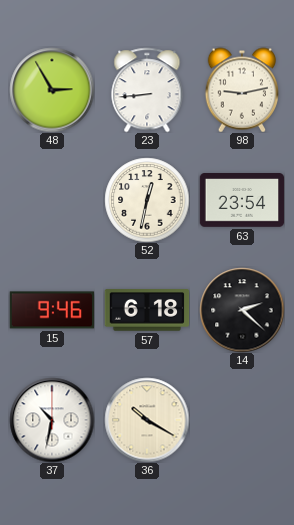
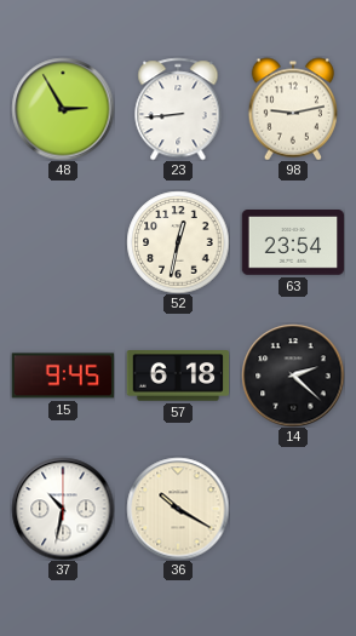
15: 9:46 -> 9:45
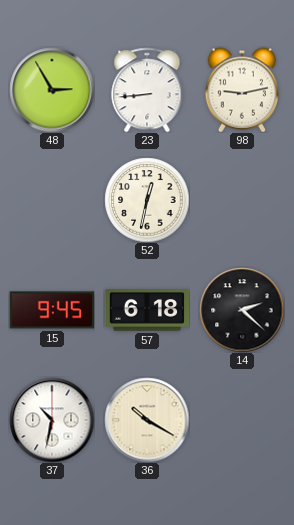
63: 23:54 -> none
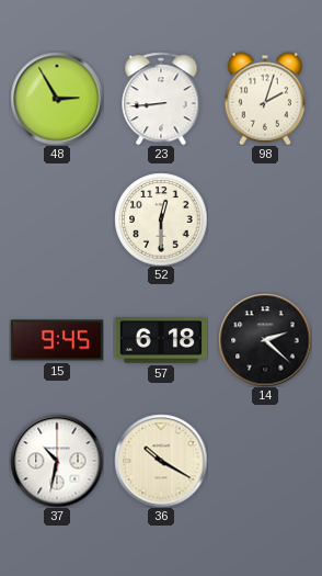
98: 9:13 -> 2:03
52: 12:32 -> 12:30
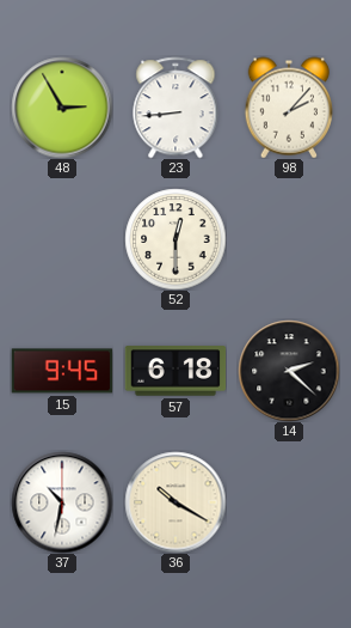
98: 2:03 -> 2:07
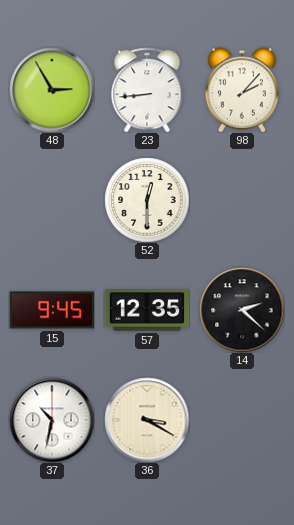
57: 6:18 -> 12:35
36: 10:20 -> 3:20
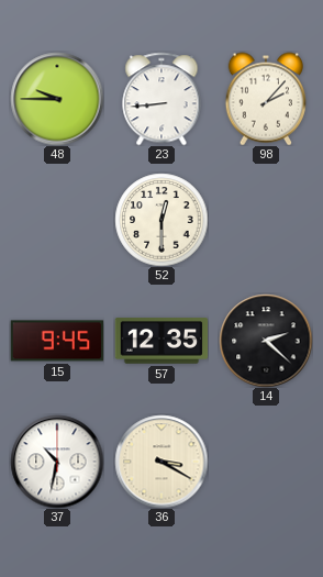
48: 2:55 -> 9:45
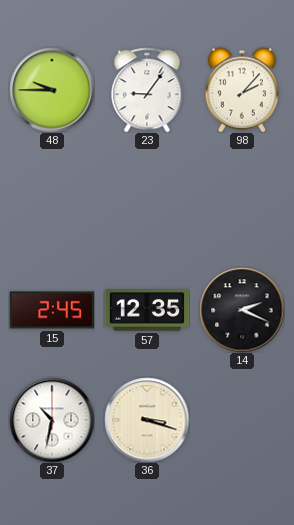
23: 8:44 -> 9:06
52: 12:30 -> none
15: 9:45 -> 2:45
14: 2:22 -> 2:19
36: 3:20 -> 3:18
